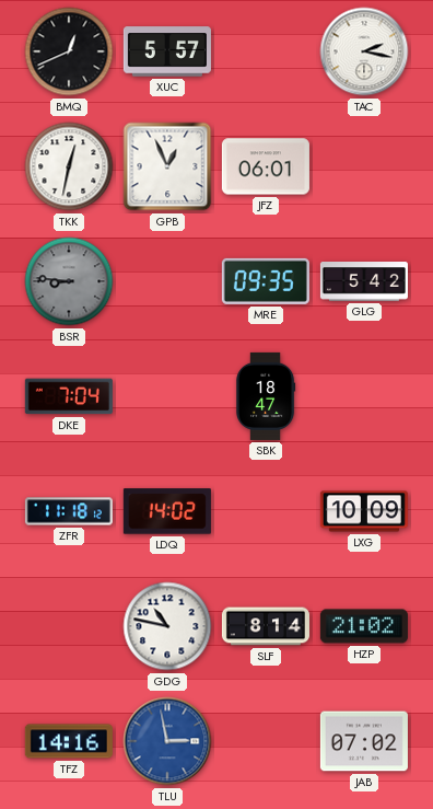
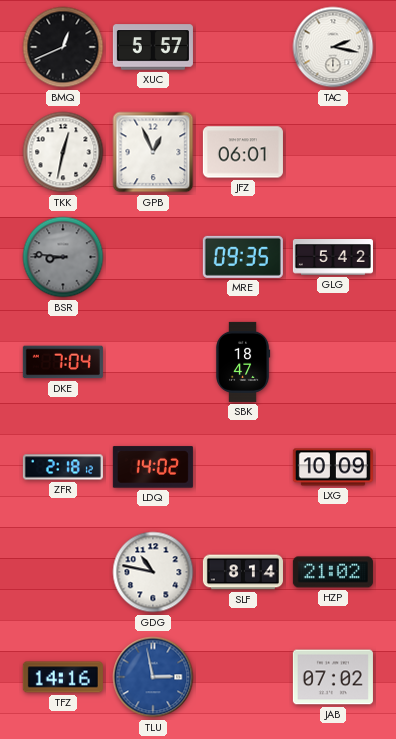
ZFR: 11:18 -> 2:18
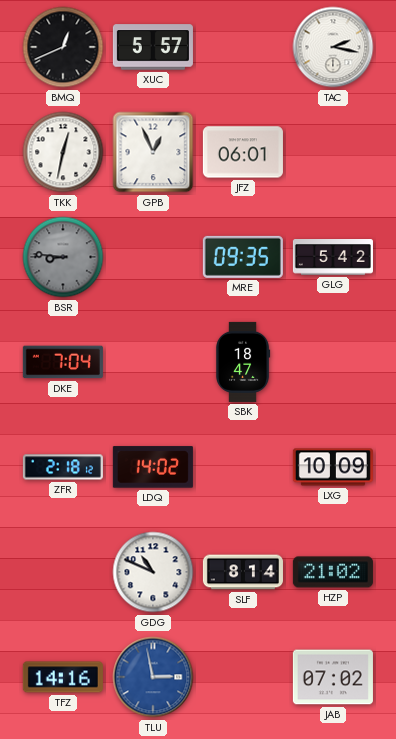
GDG: 10:47 -> 10:49
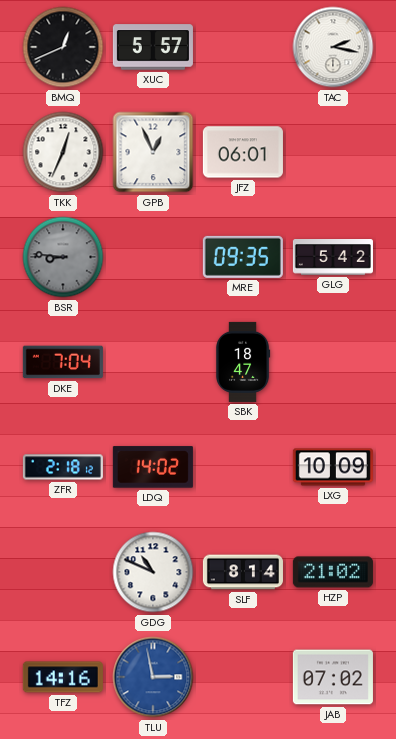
TKK: 12:32 -> 12:34
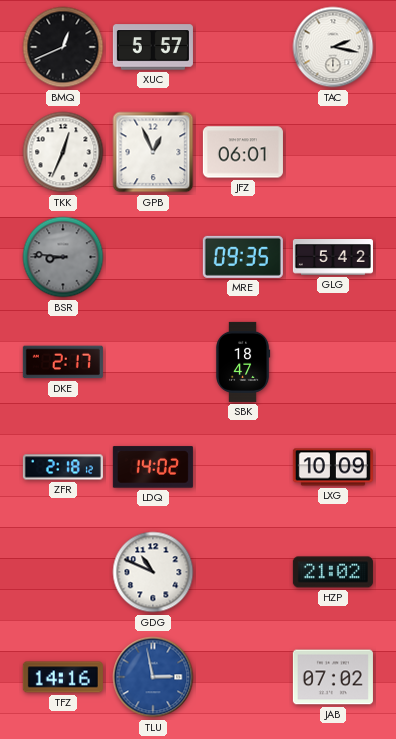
DKE: 7:04 -> 2:17
SLF: 8:14 -> none
